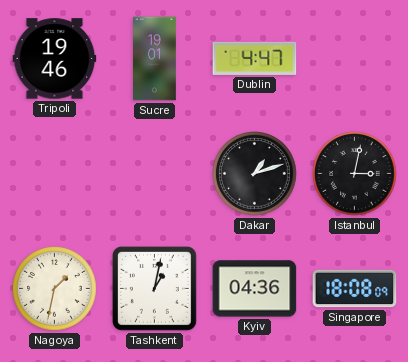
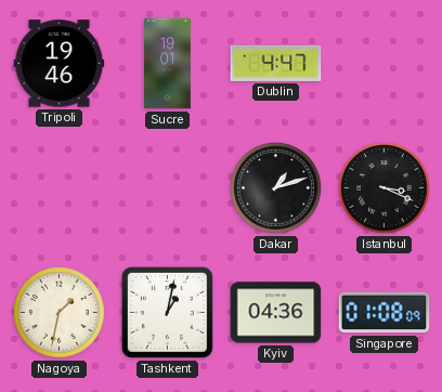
Istanbul: 3:02 -> 3:19
Singapore: 18:08 -> 01:08
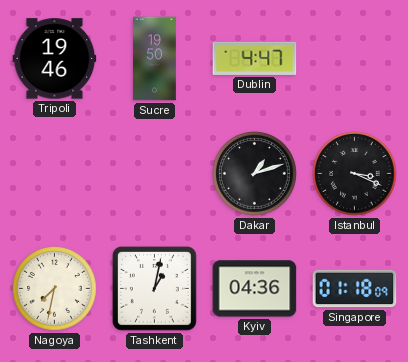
Sucre: 19:01 -> 19:50
Nagoya: 1:32 -> 7:32
Singapore: 01:08 -> 01:18
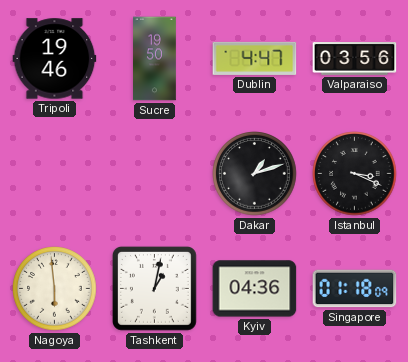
Valparaiso: none -> 03:56
Nagoya: 7:32 -> 5:59
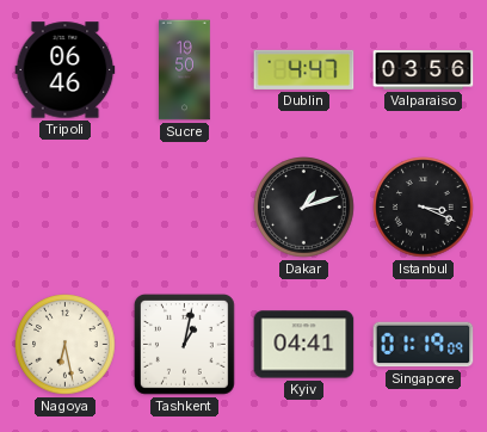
Tripoli: 19:46 -> 06:46
Nagoya: 5:59 -> 6:28
Kyiv: 04:36 -> 04:41
Singapore: 01:18 -> 01:19
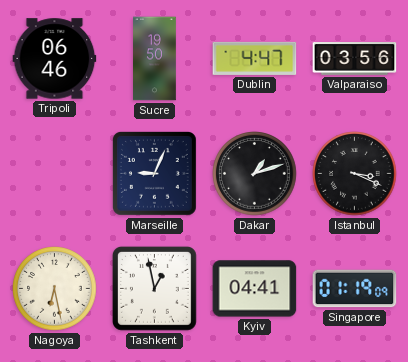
Marseille: none -> 9:04
Tashkent: 1:02 -> 12:58
